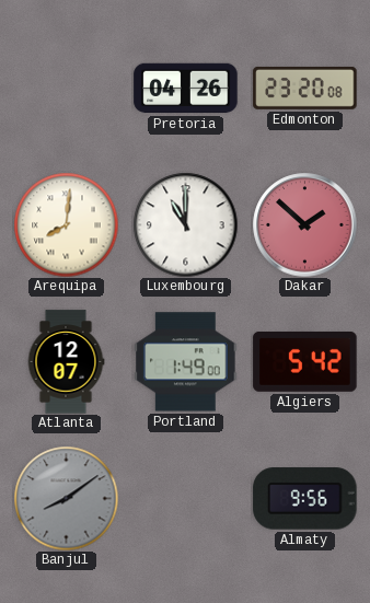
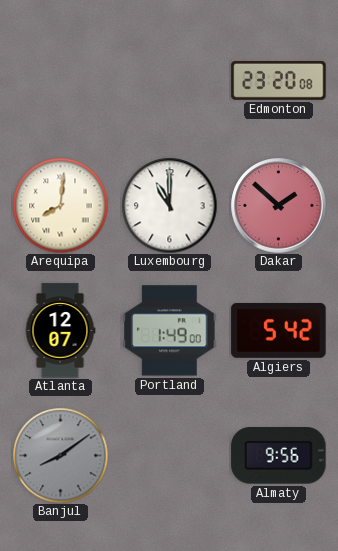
Pretoria: 04:26 -> none
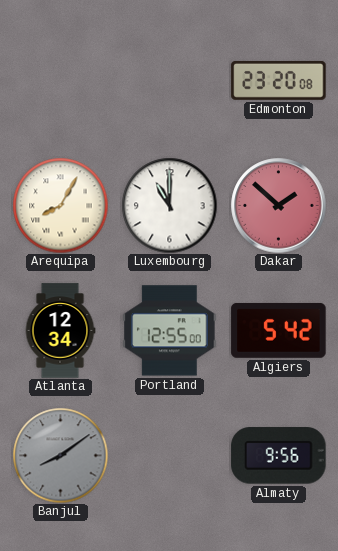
Arequipa: 8:01 -> 8:05
Atlanta: 12:07 -> 12:34
Portland: 1:49 -> 12:55
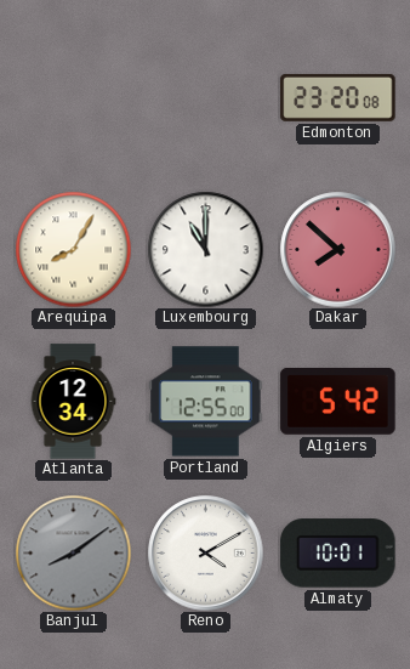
Dakar: 1:52 -> 7:52
Reno: none -> 4:10
Almaty: 9:56 -> 10:01
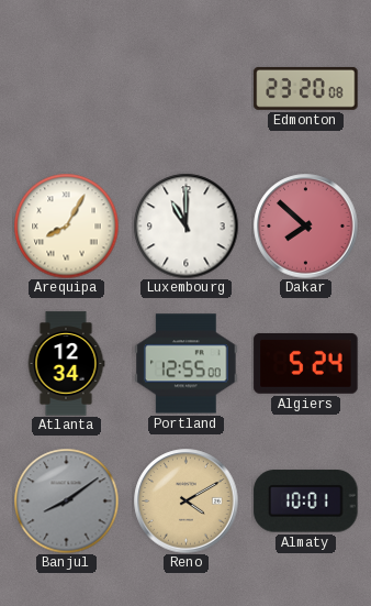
Algiers: 5:42 -> 5:24
Reno dial: white -> champagne
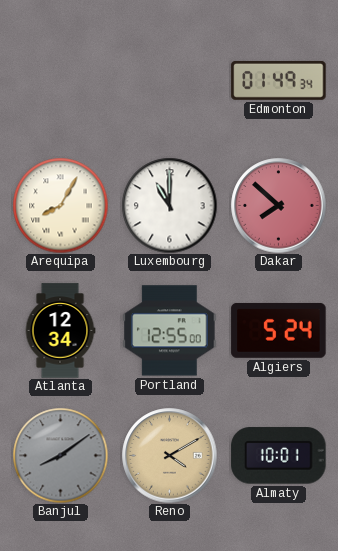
Edmonton: 23:20 -> 01:49
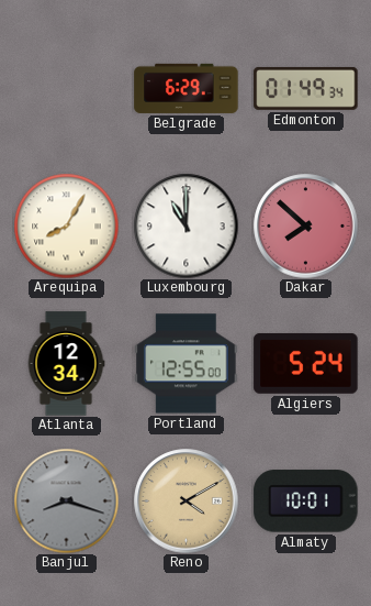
Belgrade: none -> 6:29
Banjul: 8:09 -> 8:18
